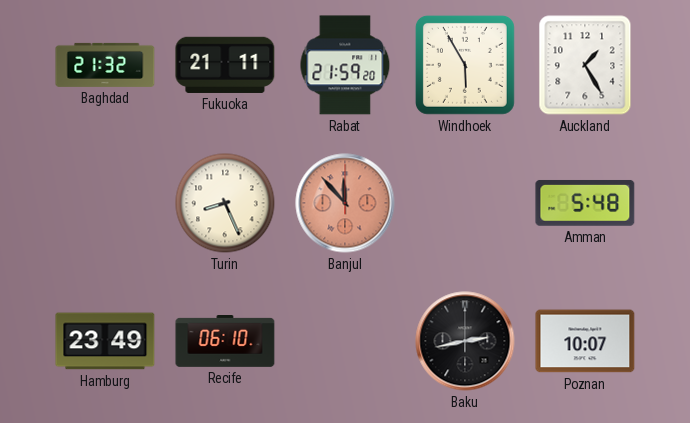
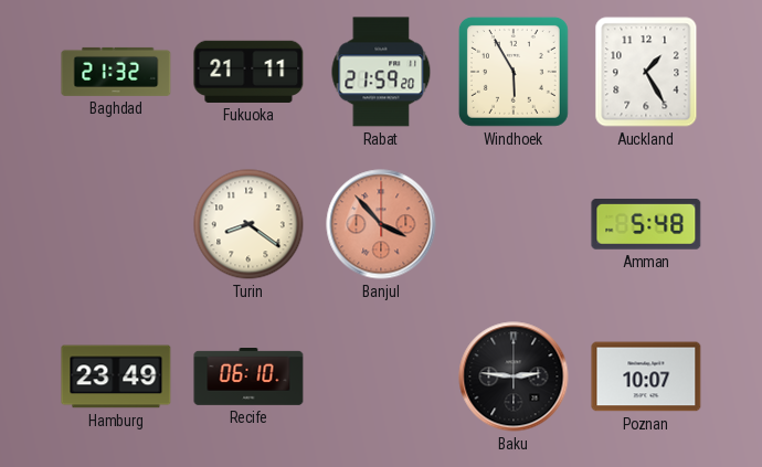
Turin: 8:26 -> 8:21
Banjul: 11:53 -> 3:53
Baku: 2:43 -> 2:46
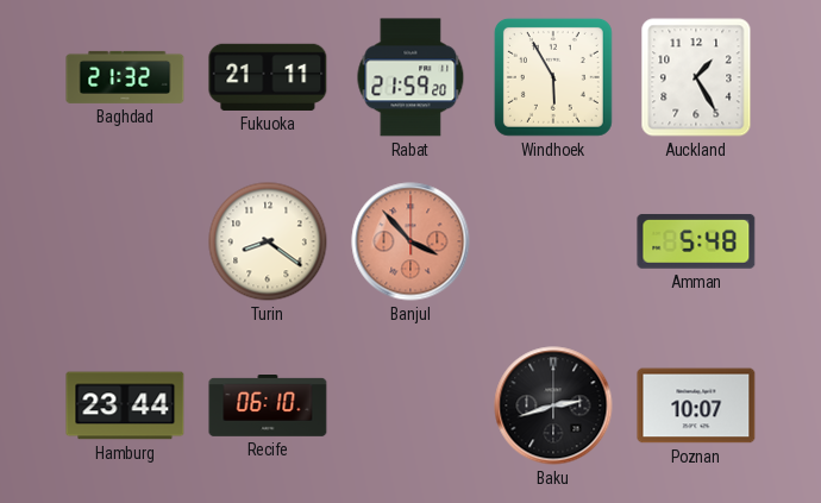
Hamburg: 23:49 -> 23:44
Baku: 2:46 -> 2:42
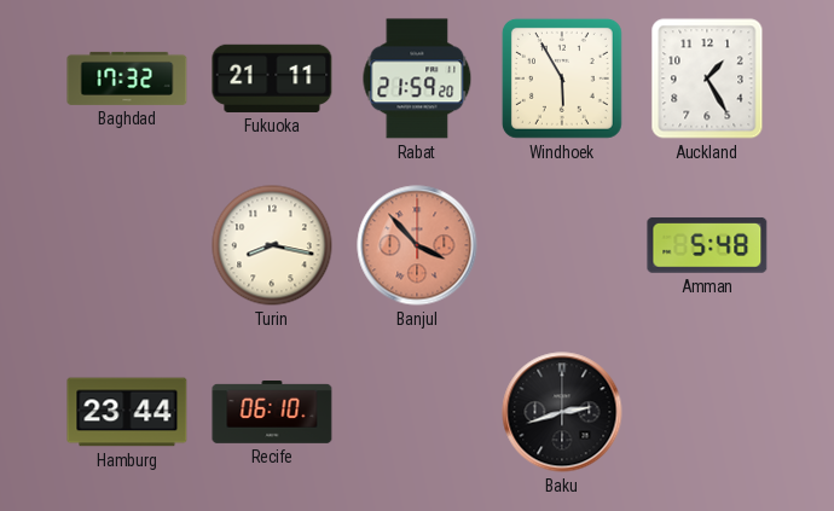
Baghdad: 21:32 -> 17:32
Turin: 8:21 -> 8:17
Poznan: 10:07 -> none
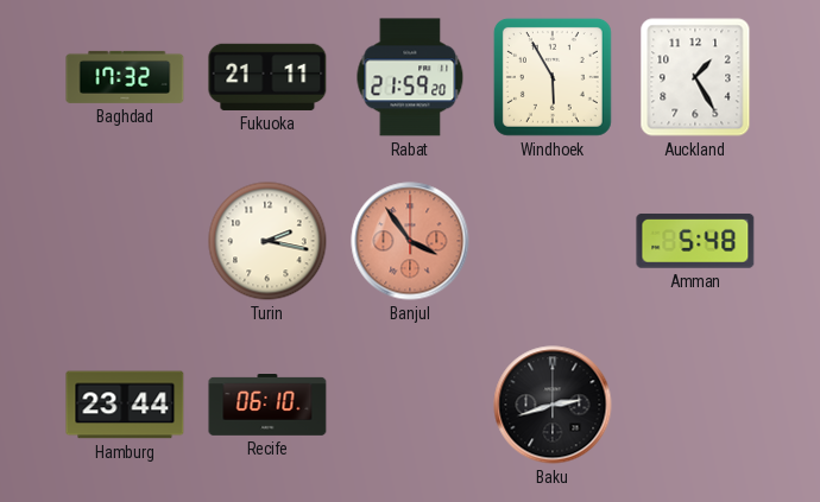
Turin: 8:17 -> 2:17
Banjul: 3:53 -> 3:54
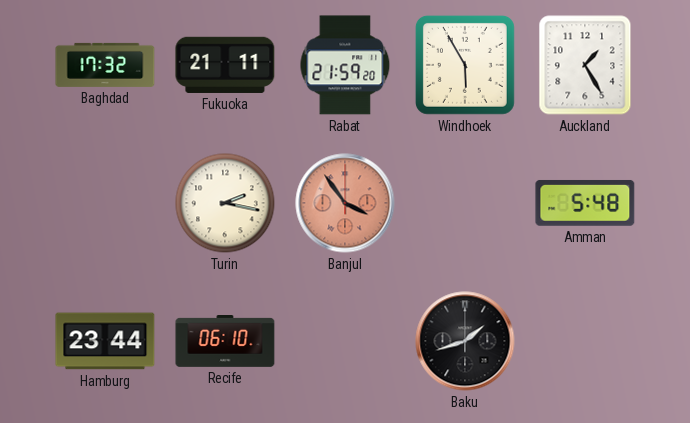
Baku: 2:42 -> 1:42
